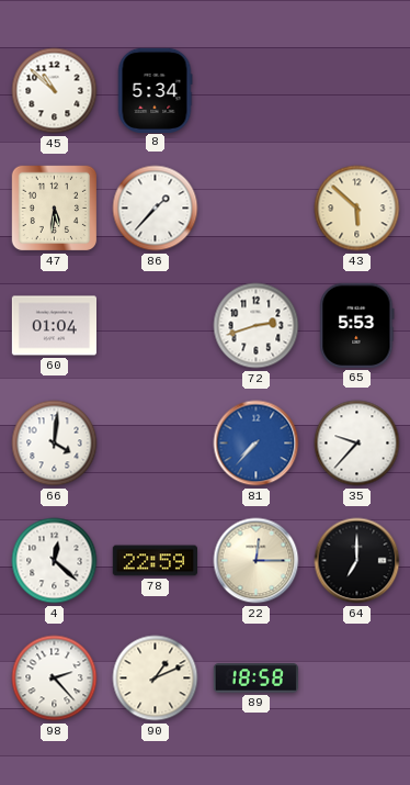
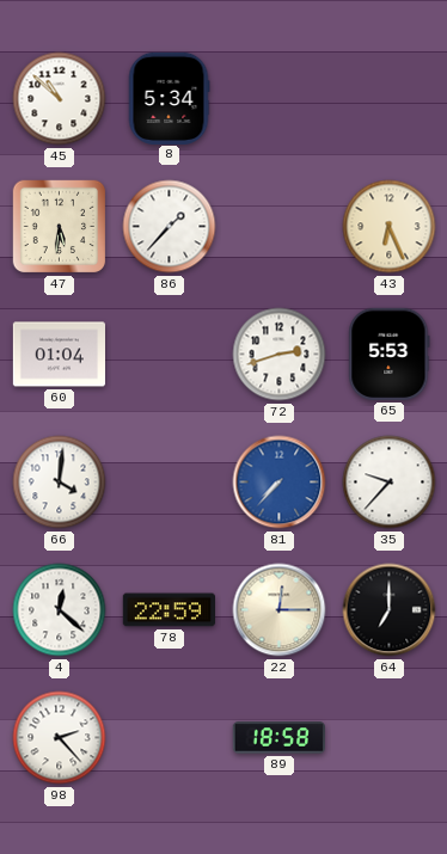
43: 5:52 -> 6:26
90: 1:11 -> none
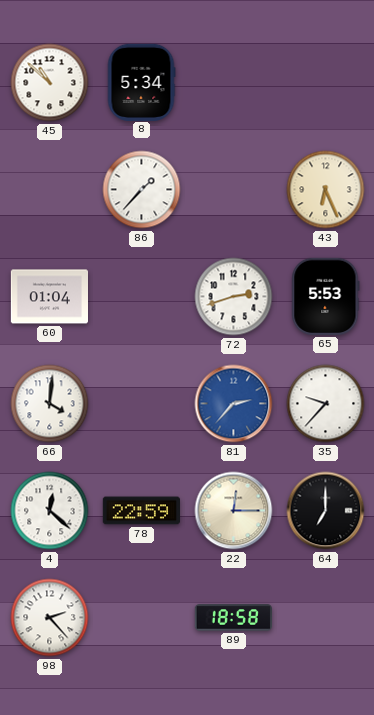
47: 5:31 -> none
81: 7:37 -> 2:37
